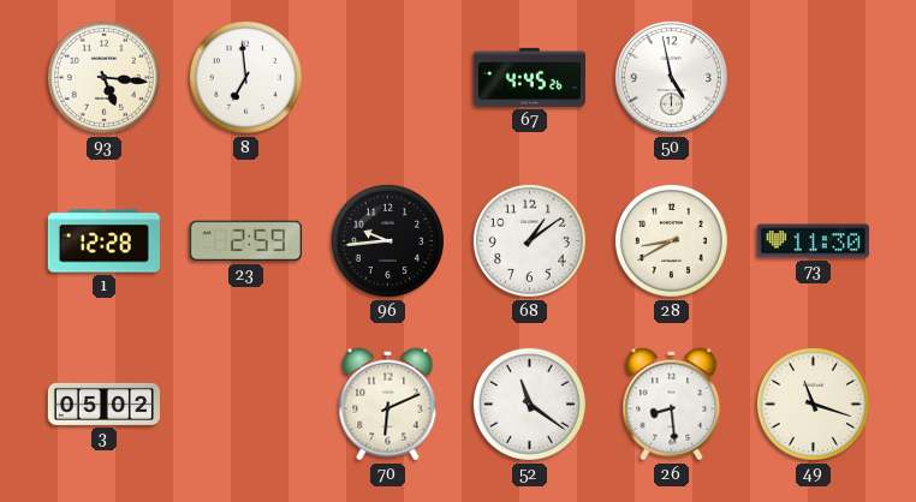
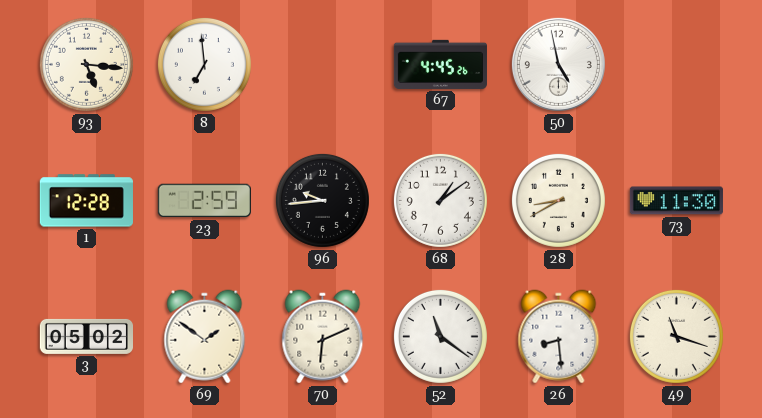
69: none -> 1:51
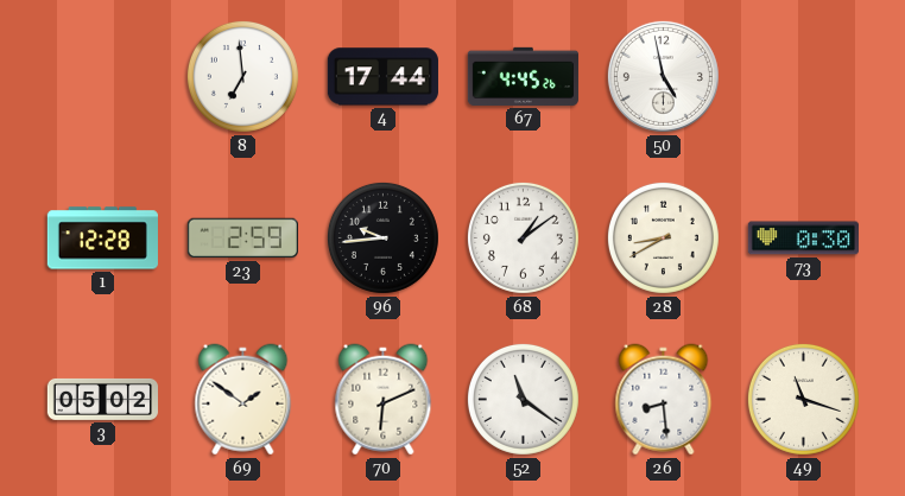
93: 5:16 -> none
4: none -> 17:44
73: 11:30 -> 0:30
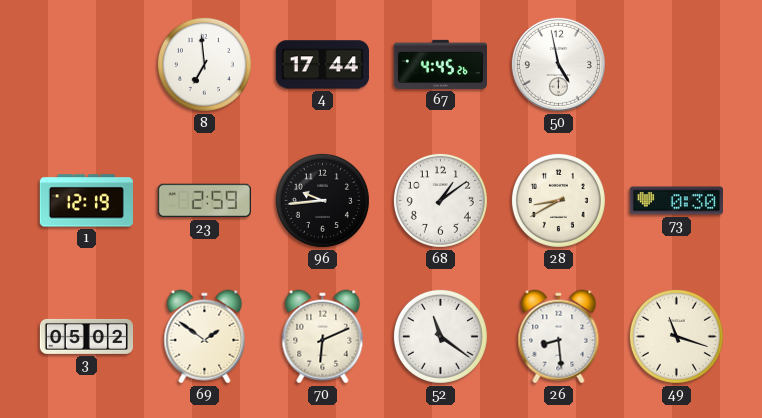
1: 12:28 -> 12:19
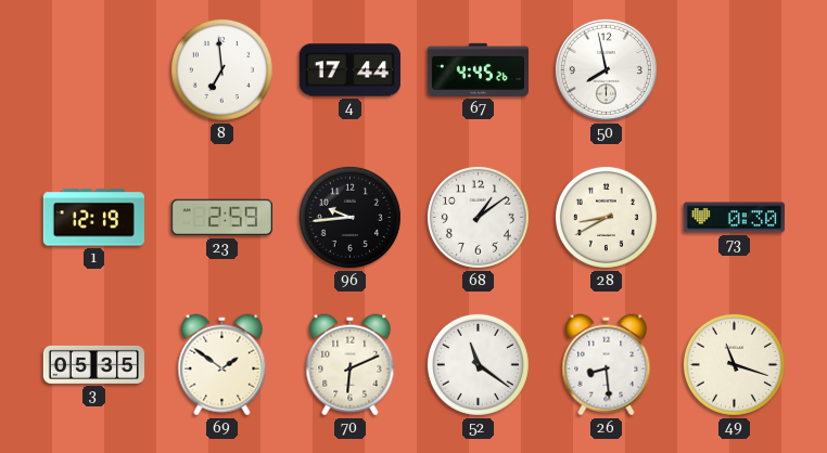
50: 4:58 -> 7:58
3: 05:02 -> 05:35
